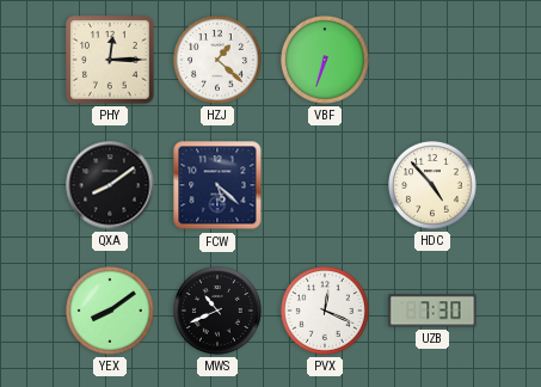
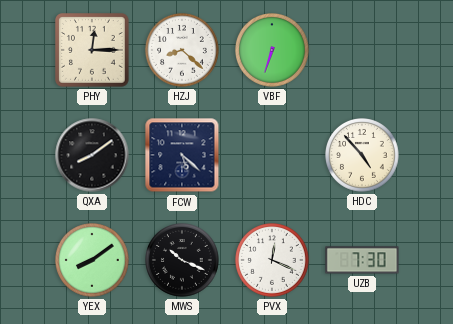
HZJ: 1:22 -> 8:22
MWS: 10:41 -> 10:19
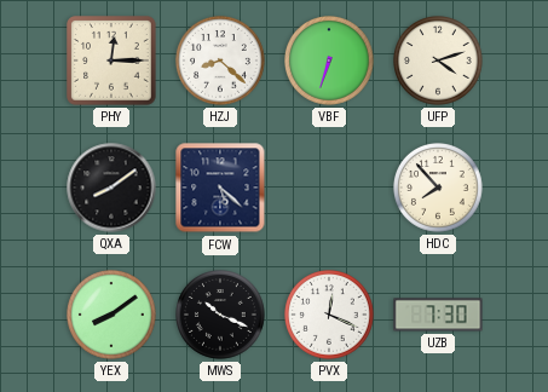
UFP: none -> 4:12
HDC: 4:53 -> 7:53
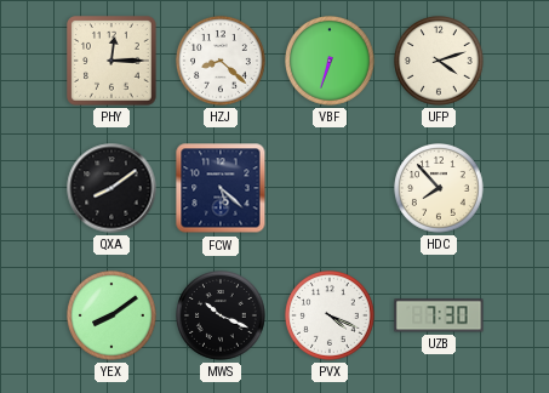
PVX: 12:19 -> 4:19
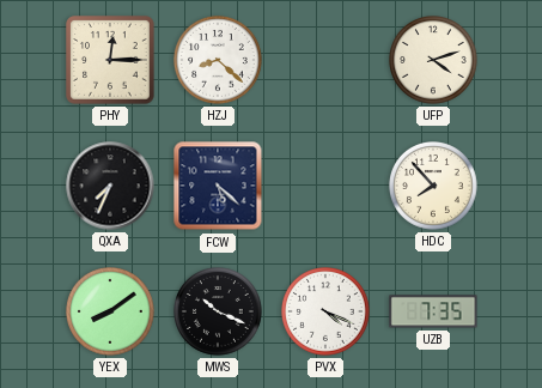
VBF: 6:33 -> none
QXA: 8:09 -> 7:34
UZB: 7:30 -> 7:35
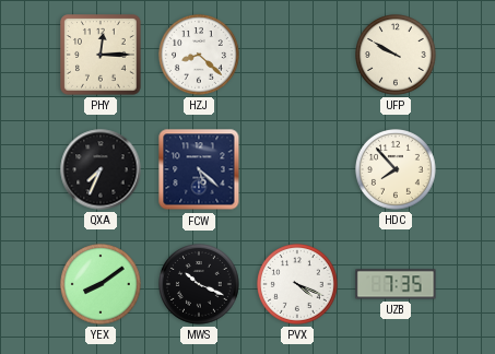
UFP: 4:12 -> 9:50
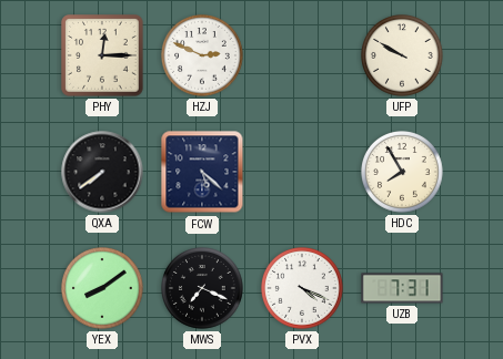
HZJ: 8:22 -> 2:49
QXA: 7:34 -> 7:39
HDC: 7:53 -> 7:55
MWS: 10:19 -> 7:19
UZB: 7:35 -> 7:31
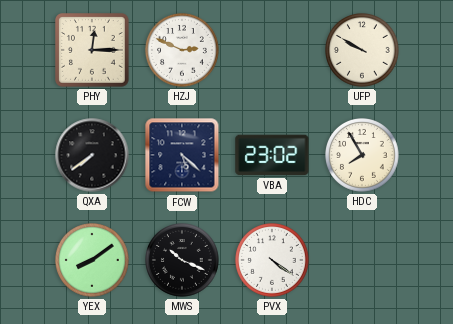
VBA: none -> 23:02
MWS: 7:19 -> 10:19
PVX: 4:19 -> 4:21
UZB: 7:31 -> none
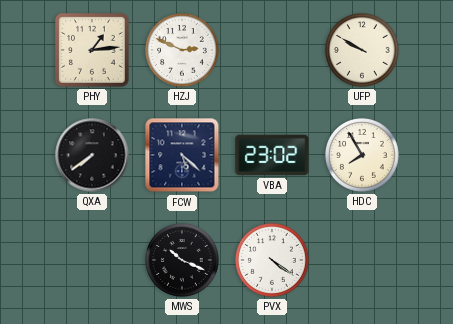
PHY: 12:15 -> 1:14
YEX: 8:09 -> none
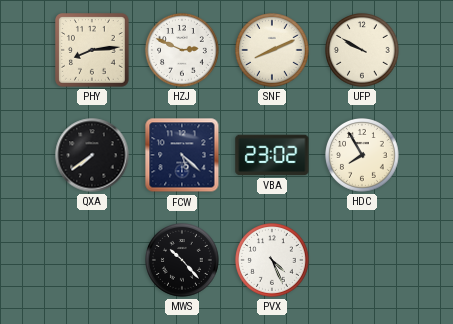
PHY: 1:14 -> 8:14
SNF: none -> 8:11
MWS: 10:19 -> 10:23
PVX: 4:21 -> 4:26
